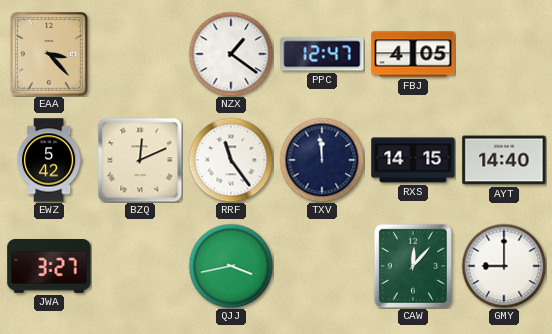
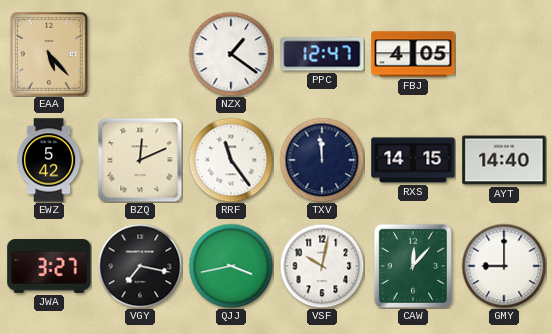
EAA: 3:23 -> 5:23
VGY: none -> 7:17
VSF: none -> 10:02
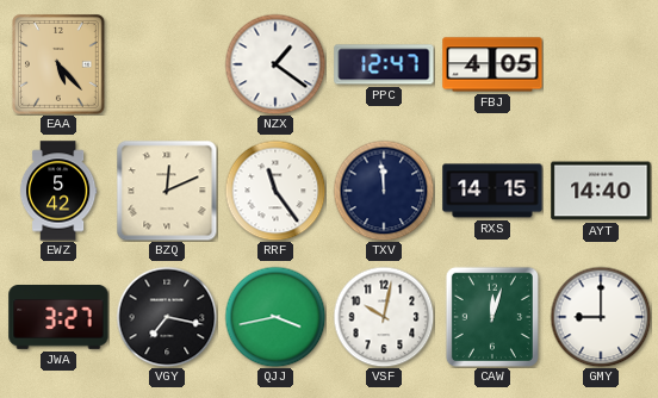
CAW: 12:07 -> 12:03
